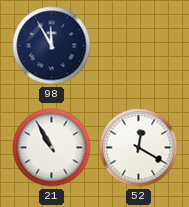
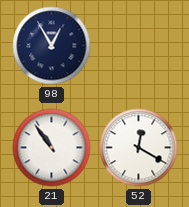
98: 11:55 -> 12:55
21: 10:55 -> 10:54
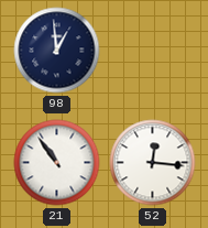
98: 12:55 -> 12:59
52: 12:20 -> 12:16
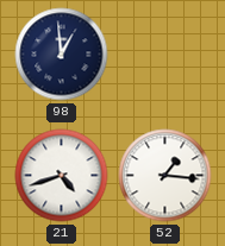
21: 10:54 -> 4:42
52: 12:16 -> 1:16
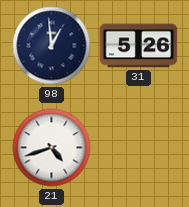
31: none -> 5:26
52: 1:16 -> none
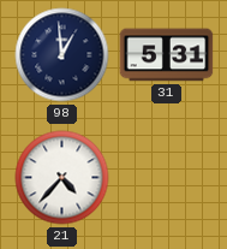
31: 5:26 -> 5:31
21: 4:42 -> 4:37
